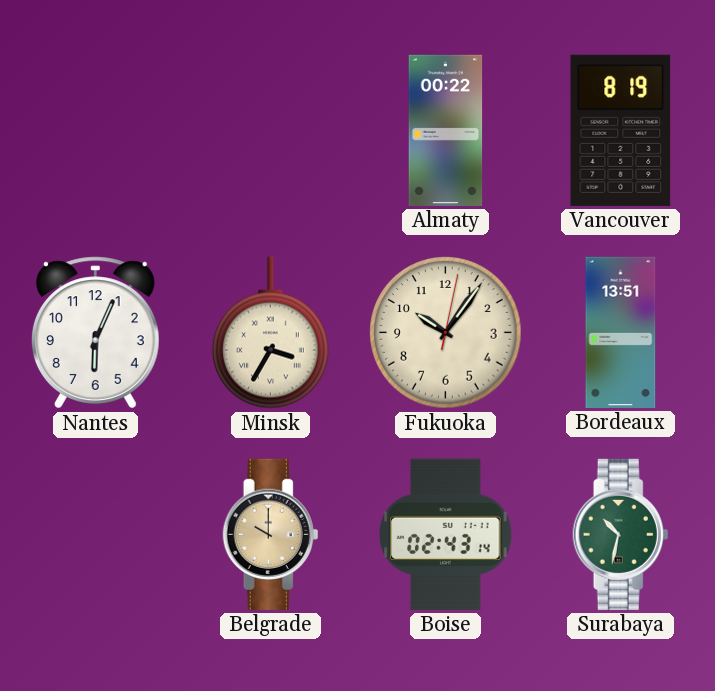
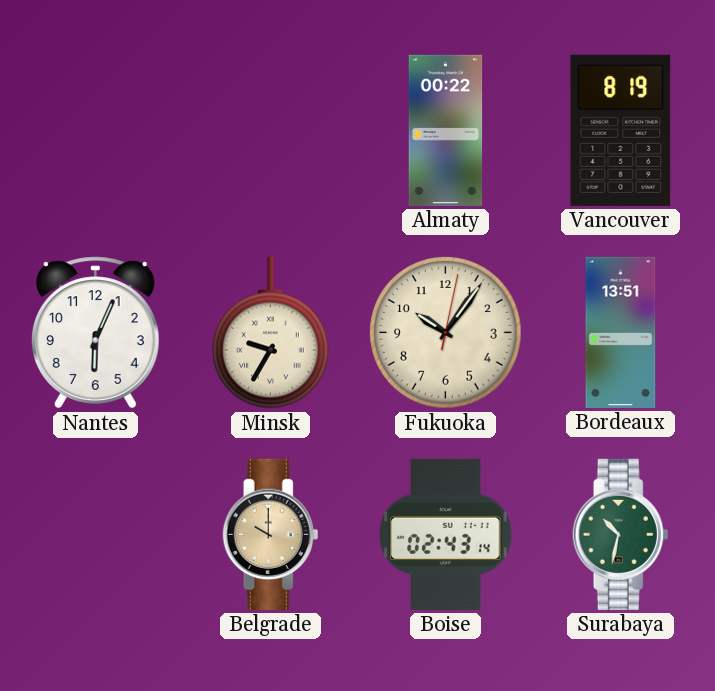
Minsk: 3:35 -> 9:35
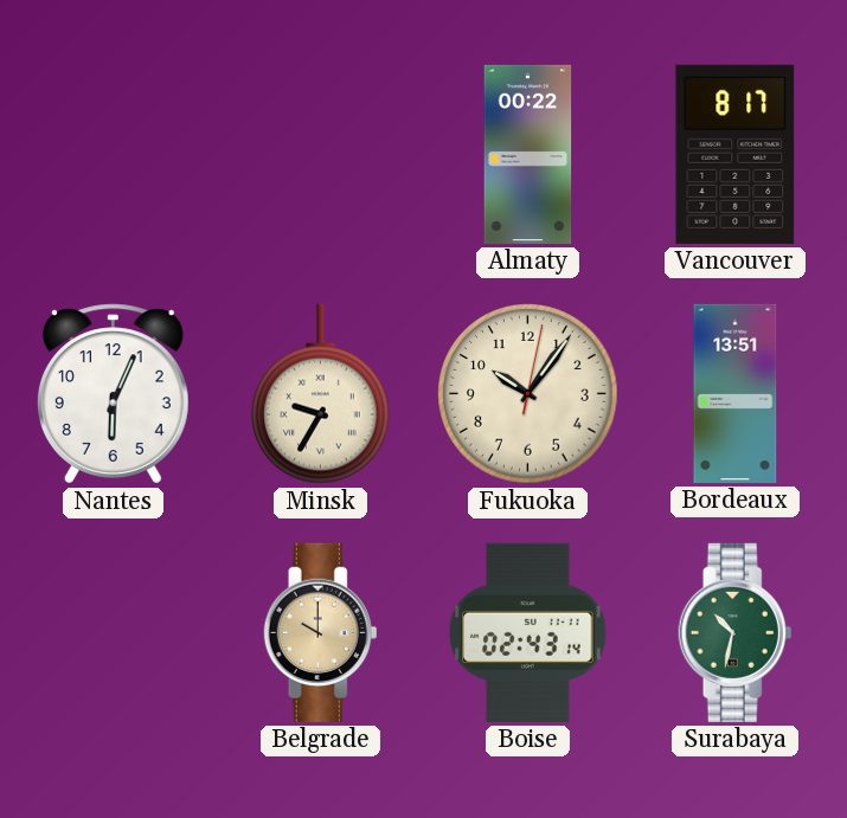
Vancouver: 8:19 -> 8:17
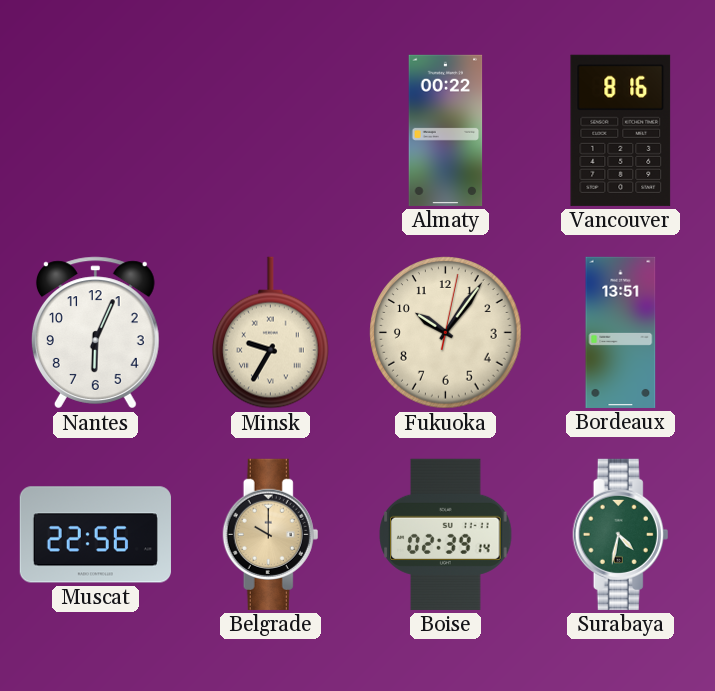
Vancouver: 8:17 -> 8:16
Muscat: none -> 22:56
Boise: 02:43 -> 02:39
Surabaya: 10:32 -> 4:32
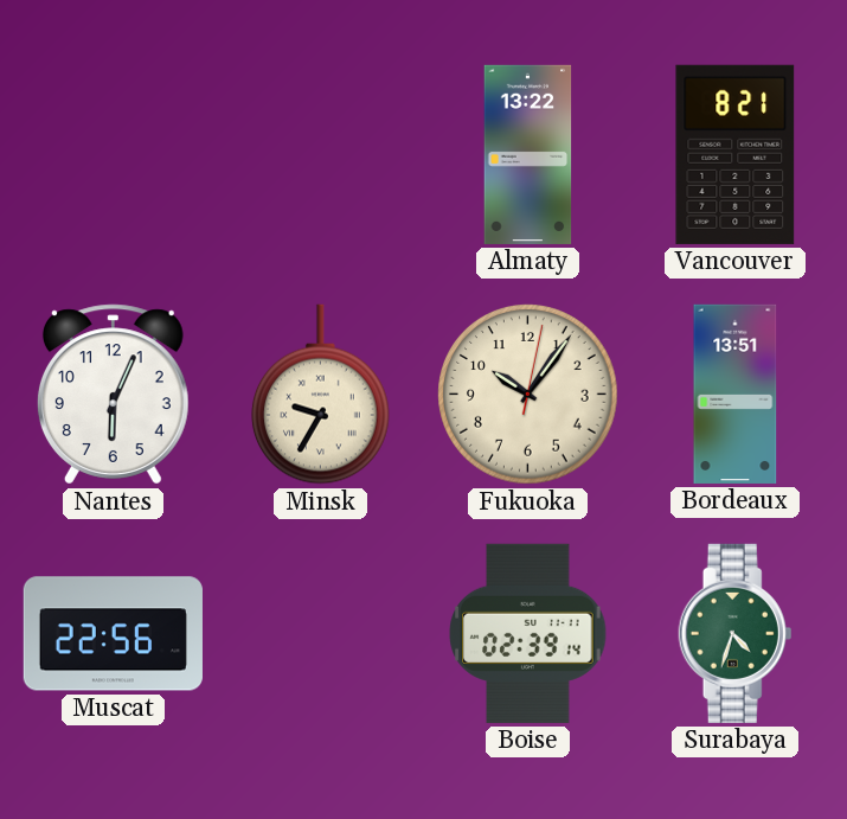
Almaty: 00:22 -> 13:22
Vancouver: 8:16 -> 8:21
Belgrade: 10:00 -> none
Surabaya: 4:32 -> 4:33
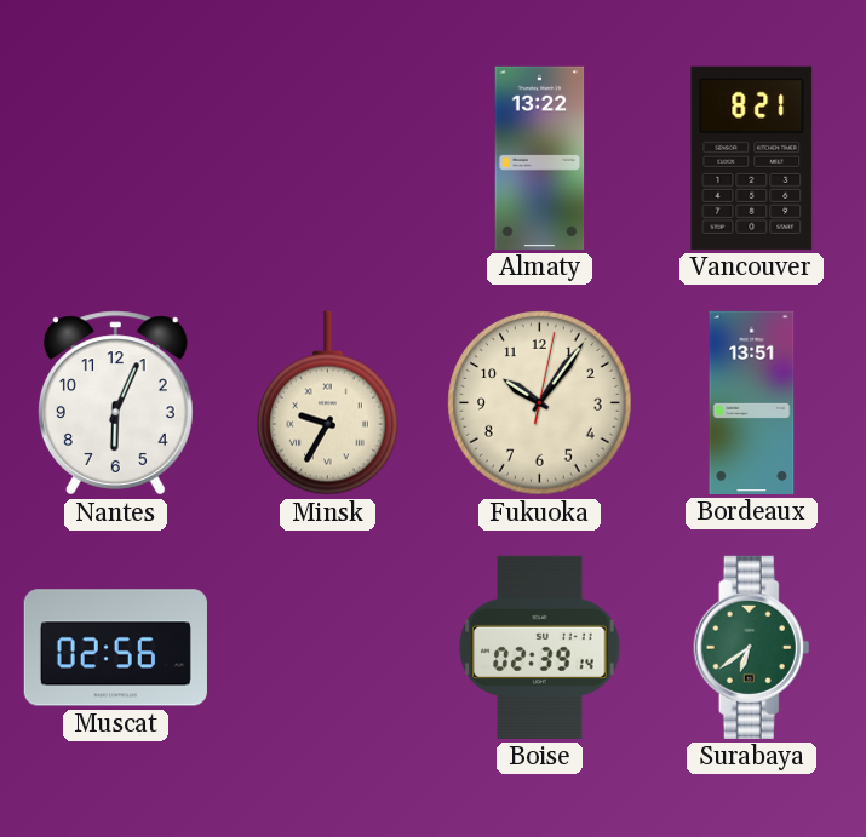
Muscat: 22:56 -> 02:56
Surabaya: 4:33 -> 6:39
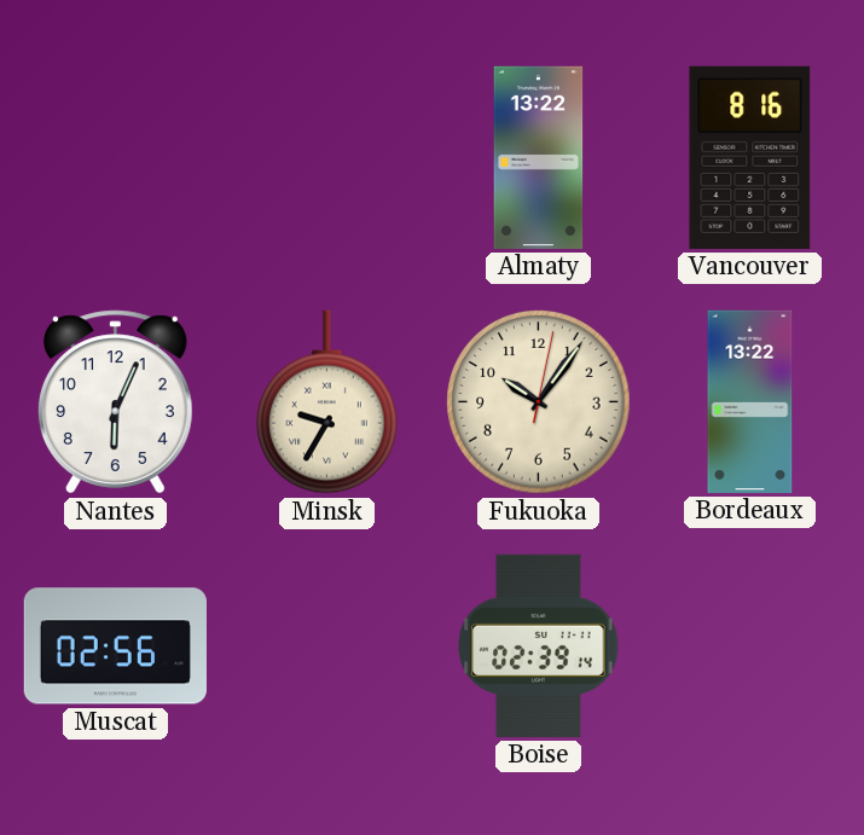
Vancouver: 8:21 -> 8:16
Bordeaux: 13:51 -> 13:22
Surabaya: 6:39 -> none
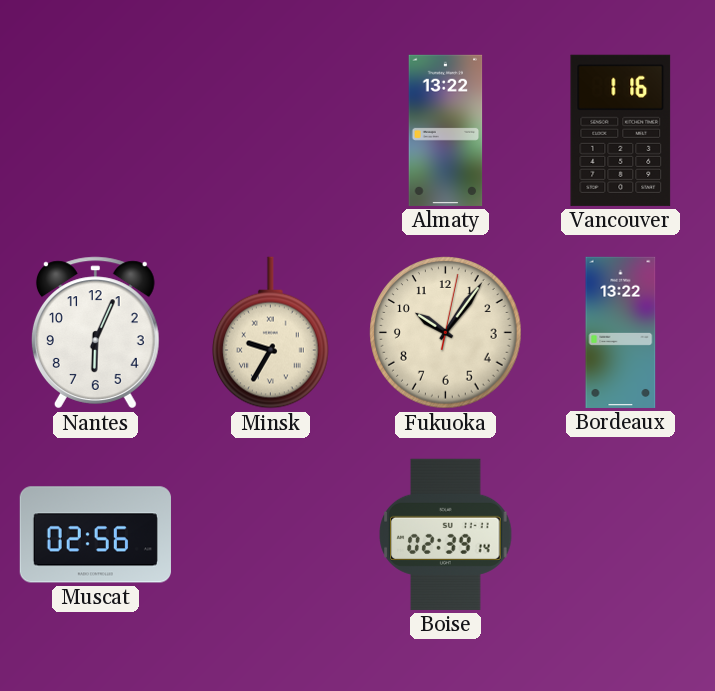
Vancouver: 8:16 -> 1:16
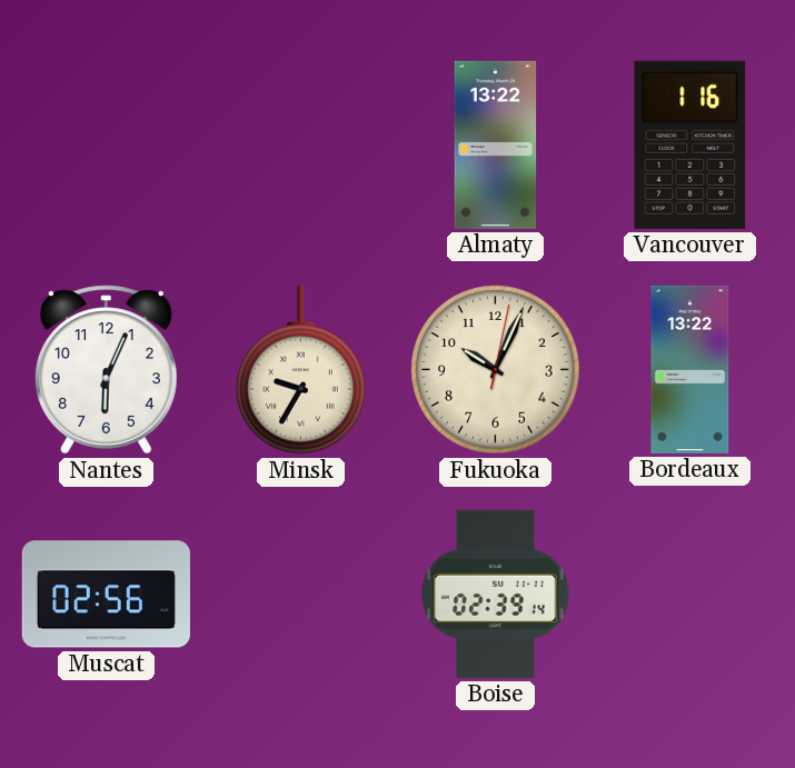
Fukuoka: 10:06 -> 10:04
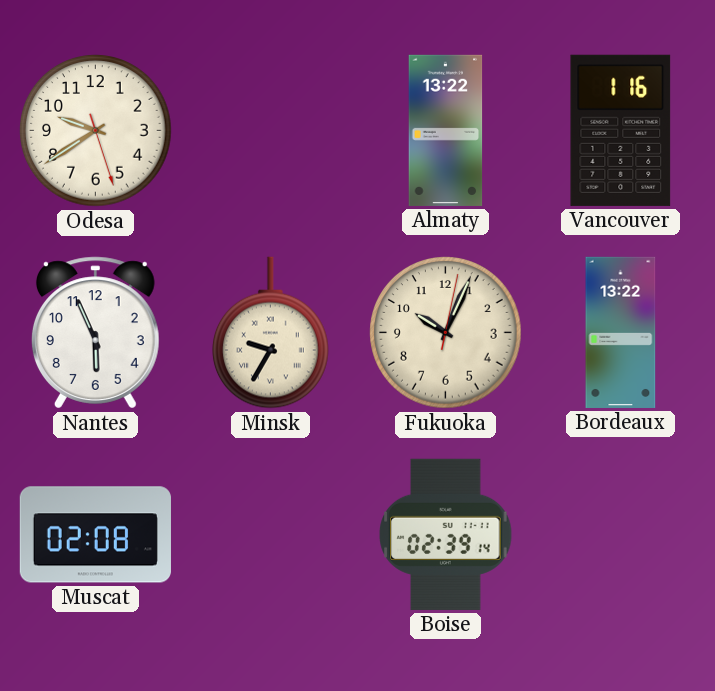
Odesa: none -> 9:39
Nantes: 6:04 -> 5:56
Muscat: 02:56 -> 02:08
